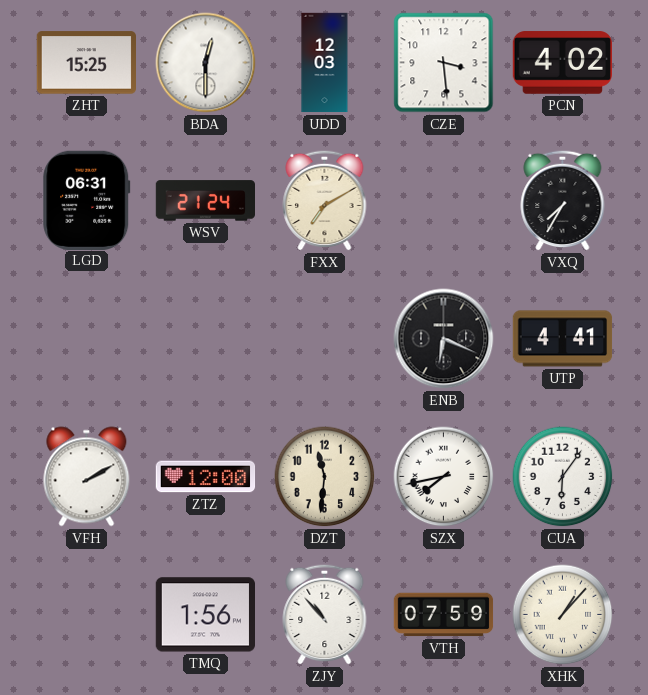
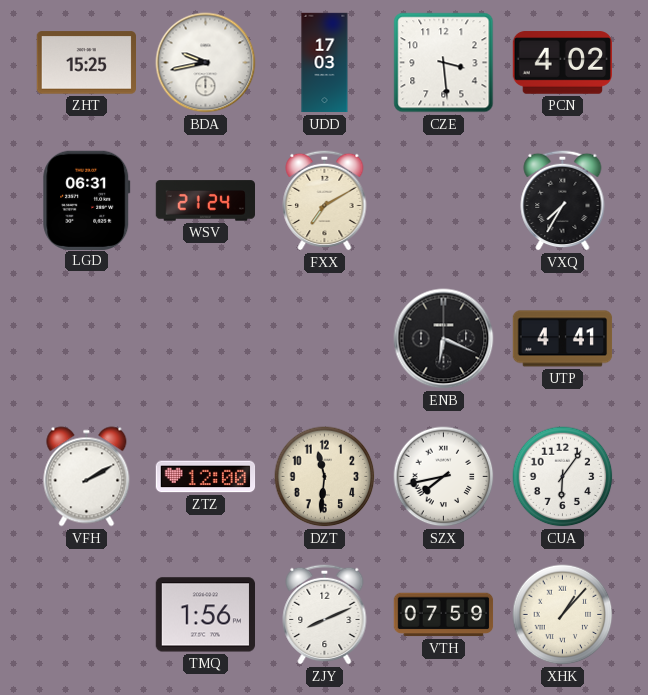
BDA: 12:30 -> 9:43
UDD: 12:03 -> 17:03
ZJY: 10:53 -> 8:11
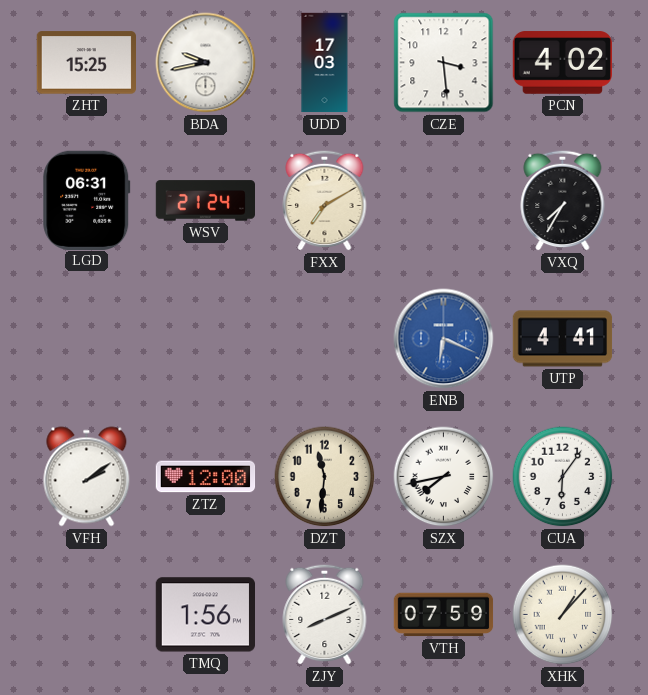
ENB dial: black -> blue
VFH: 2:10 -> 2:09
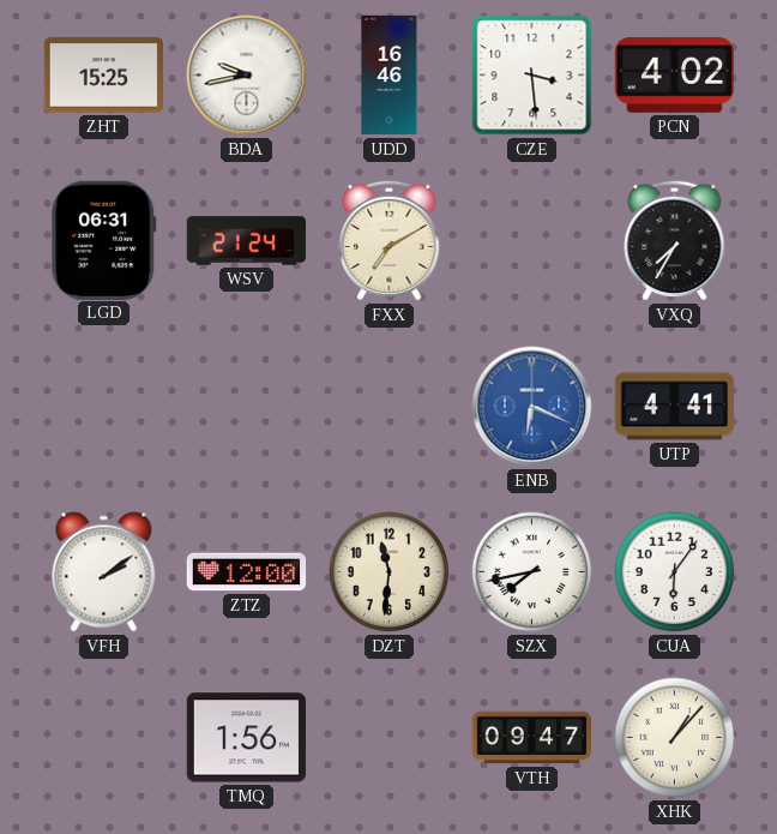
UDD: 17:03 -> 16:46
ZJY: 8:11 -> none
VTH: 07:59 -> 09:47
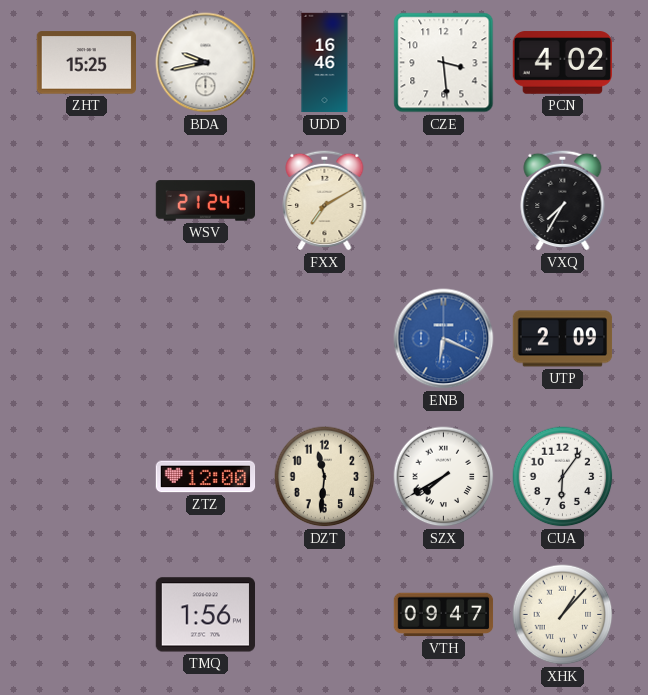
LGD: 06:31 -> none
UTP: 4:41 -> 2:09
VFH: 2:09 -> none
SZX: 7:43 -> 7:40
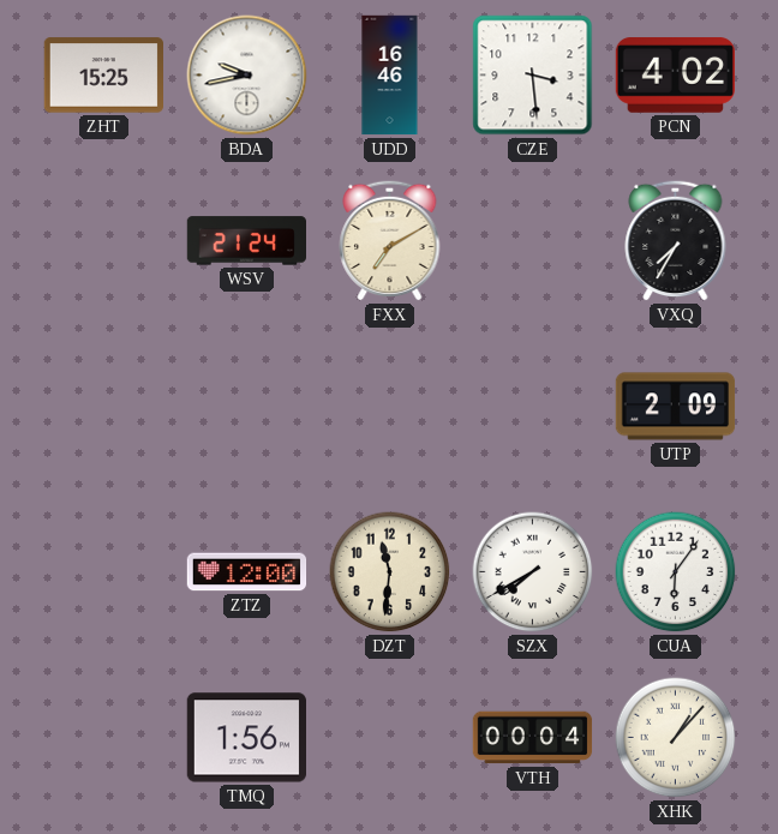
ENB: 6:19 -> none
VTH: 09:47 -> 00:04
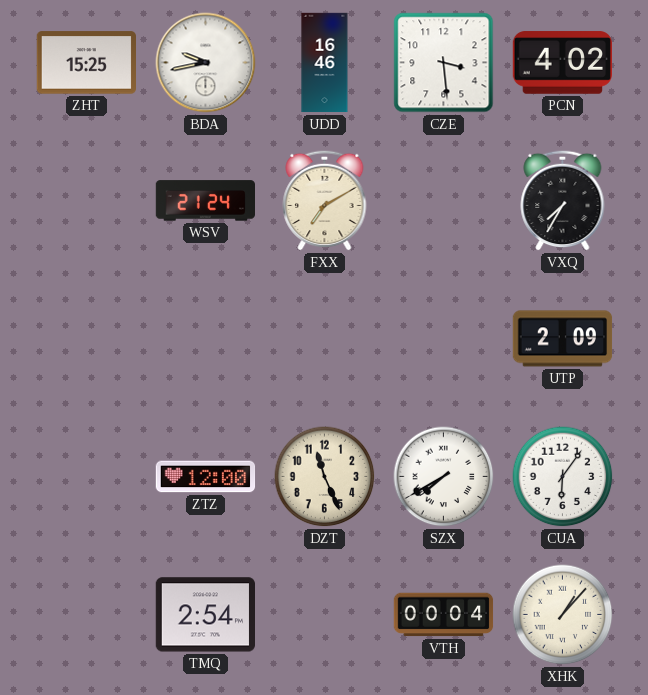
DZT: 11:31 -> 11:26
TMQ: 1:56 -> 2:54
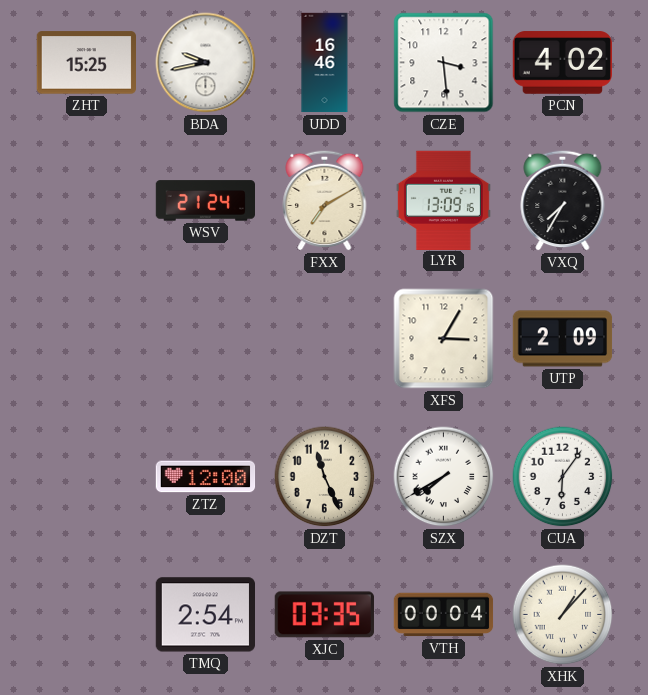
LYR: none -> 13:09
XFS: none -> 3:05
XJC: none -> 03:35
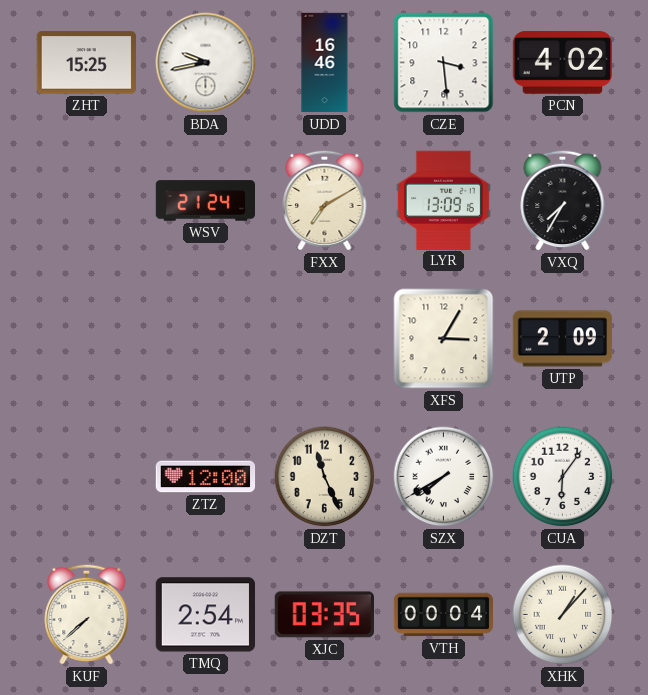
KUF: none -> 7:38
